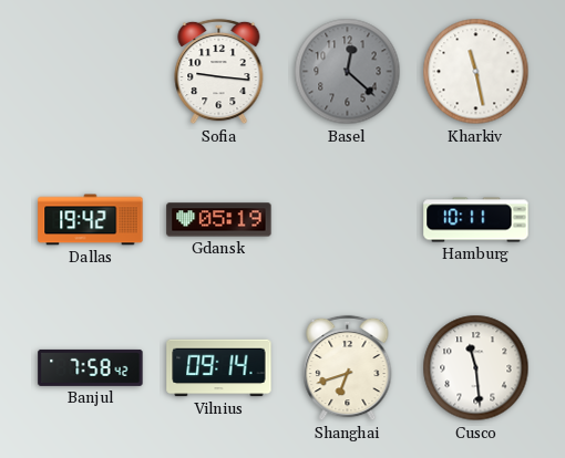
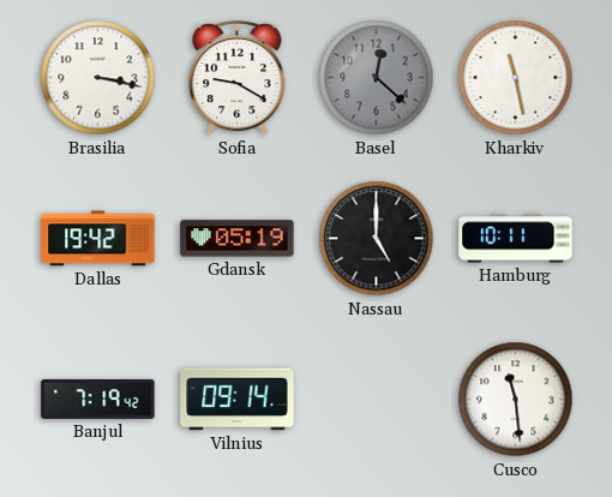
Brasilia: none -> 3:17
Sofia: 9:16 -> 9:20
Nassau: none -> 5:00
Banjul: 7:58 -> 7:19
Shanghai: 6:42 -> none
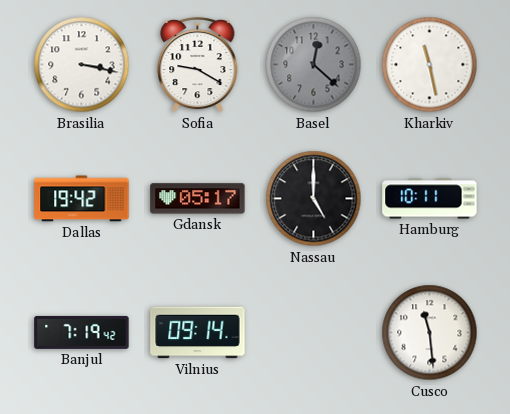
Gdansk: 05:19 -> 05:17
